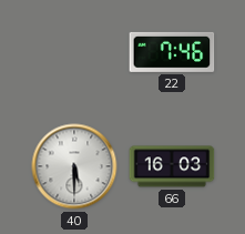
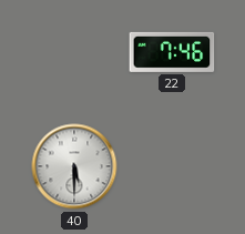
66: 16:03 -> none
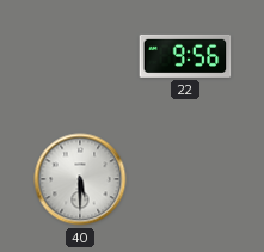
22: 7:46 -> 9:56
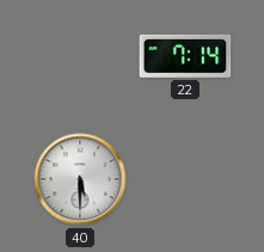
22: 9:56 -> 7:14
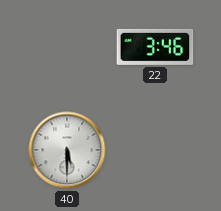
22: 7:14 -> 3:46
